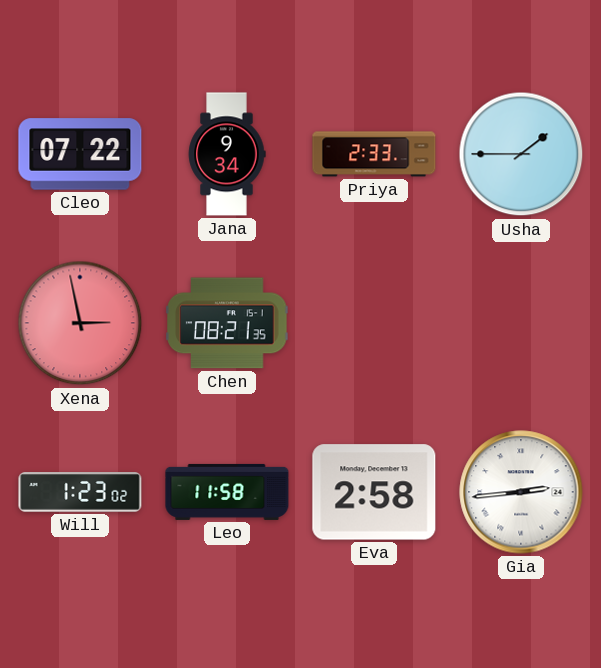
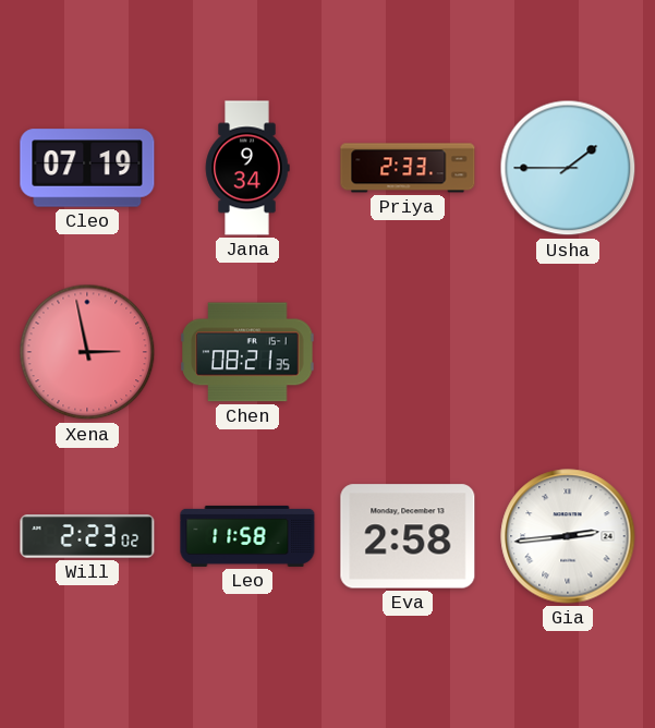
Cleo: 07:22 -> 07:19
Will: 1:23 -> 2:23
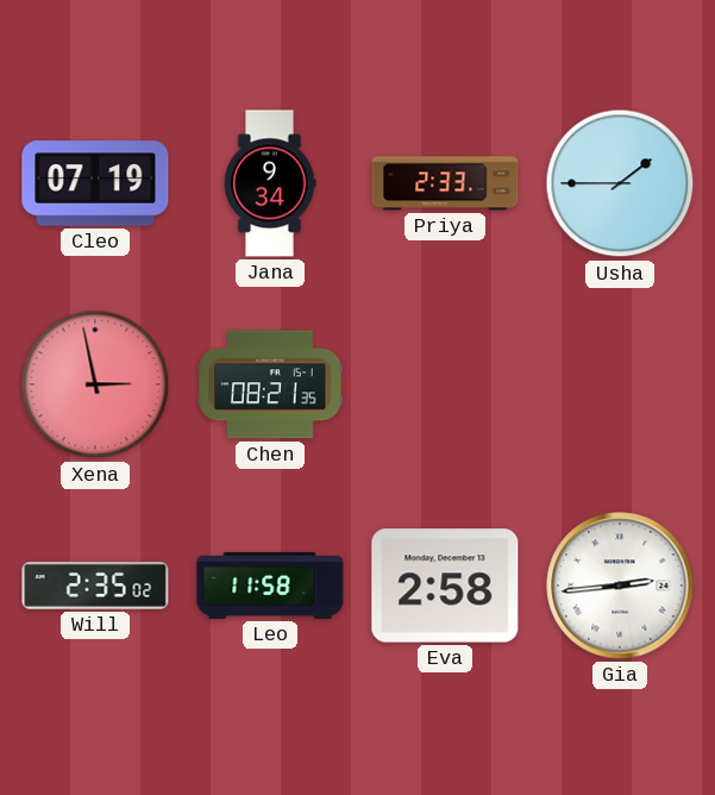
Will: 2:23 -> 2:35
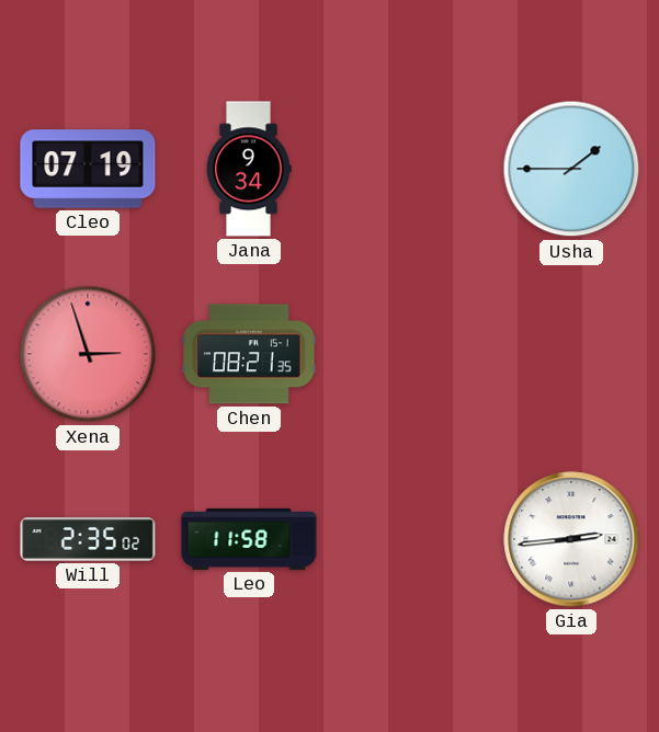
Priya: 2:33 -> none
Xena: 2:58 -> 2:57
Eva: 2:58 -> none
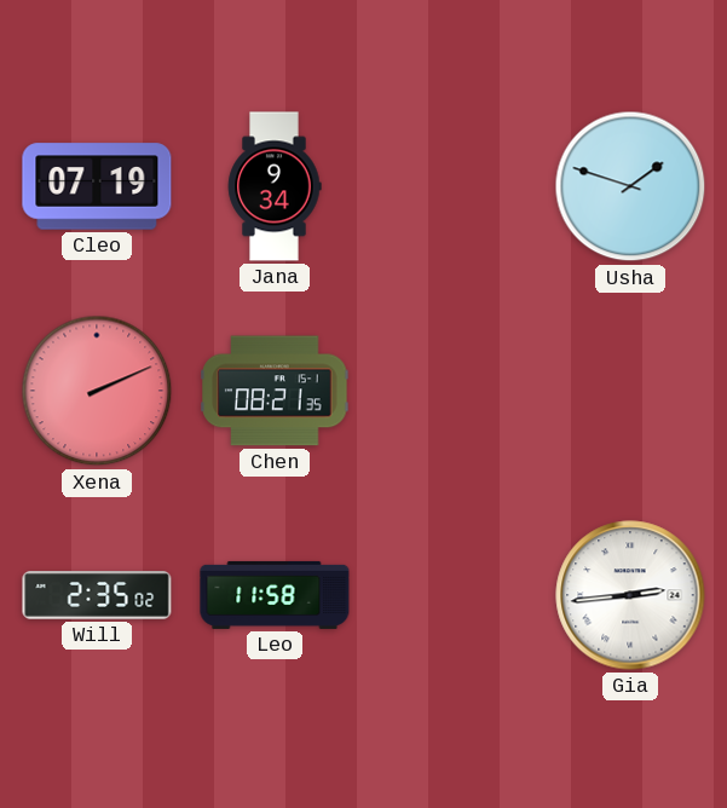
Usha: 1:45 -> 1:48
Xena: 2:57 -> 2:11
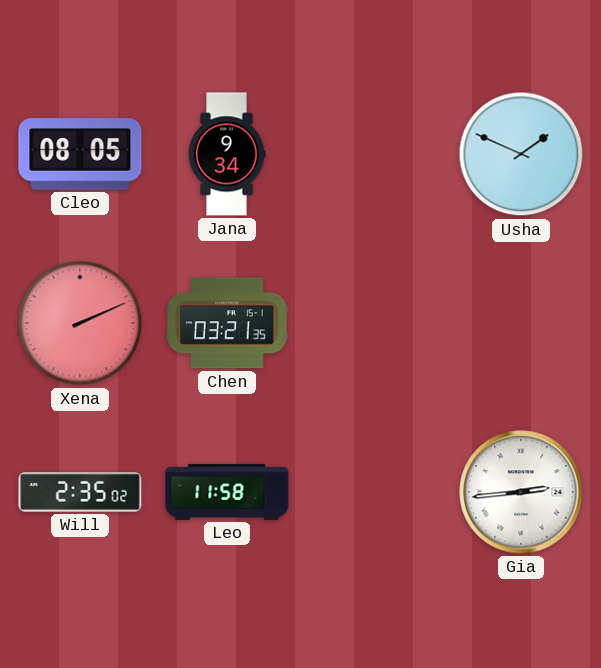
Cleo: 07:19 -> 08:05
Usha: 1:48 -> 1:49
Chen: 08:21 -> 03:21
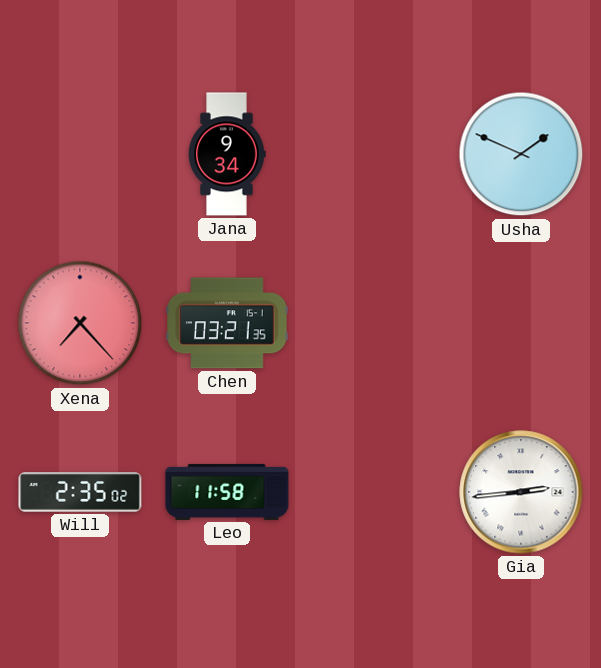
Cleo: 08:05 -> none
Xena: 2:11 -> 7:23
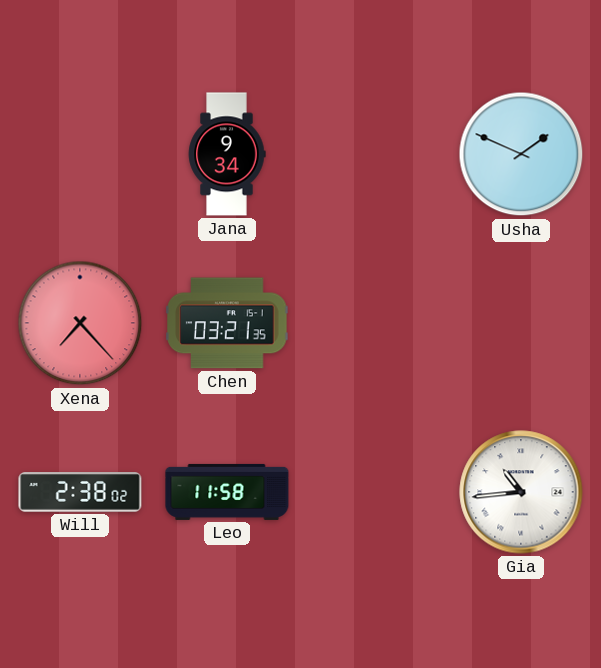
Will: 2:35 -> 2:38
Gia: 2:44 -> 10:44
